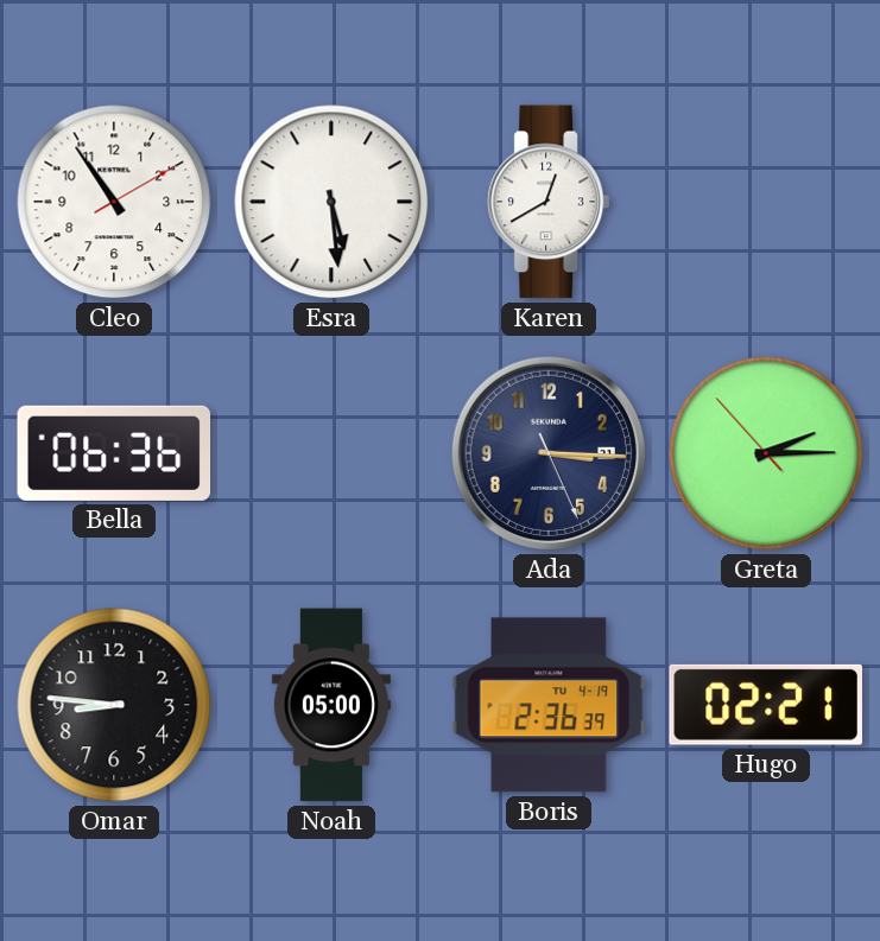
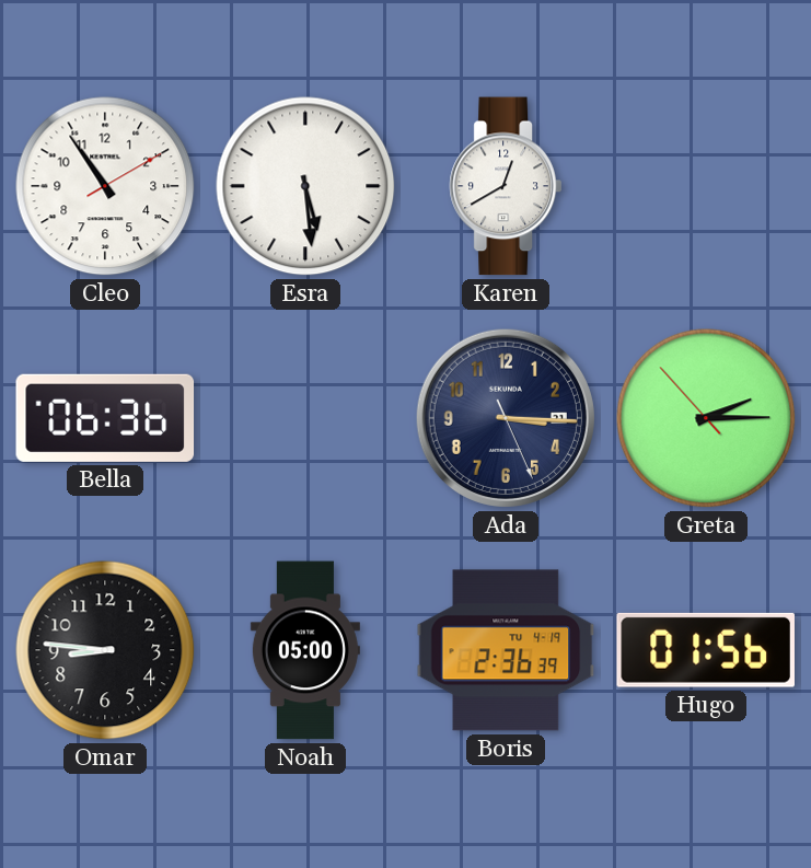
Hugo: 02:21 -> 01:56
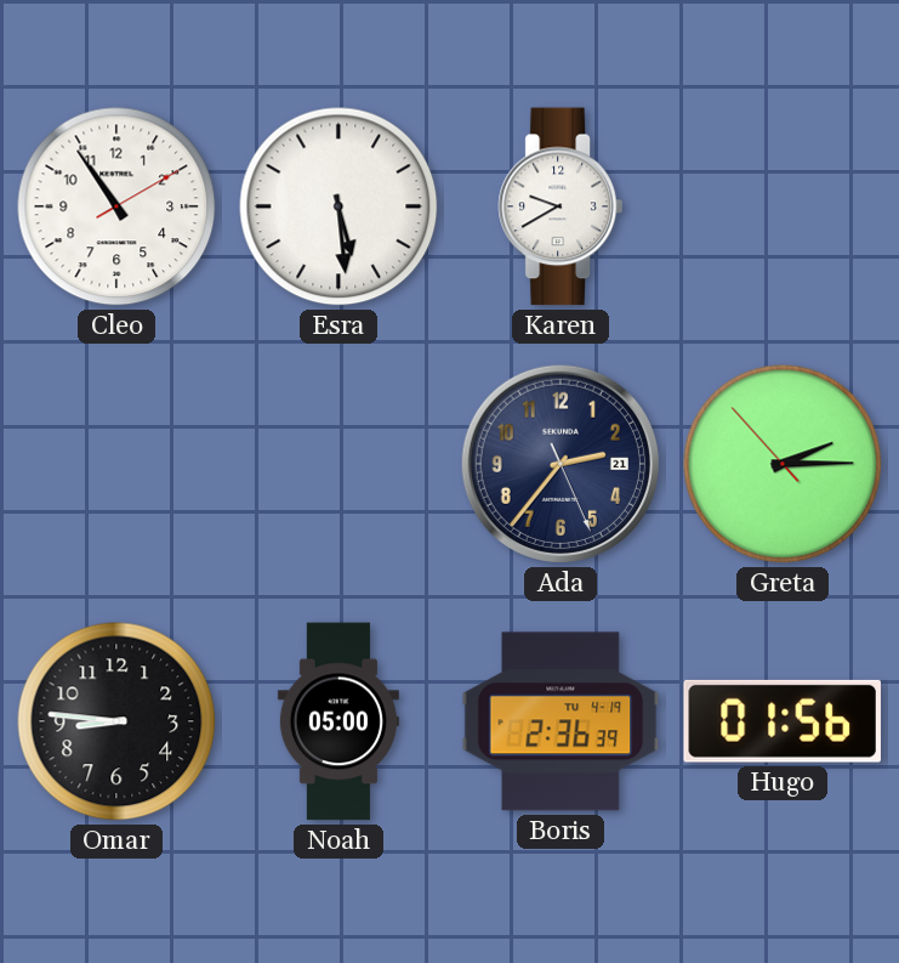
Karen: 12:40 -> 9:40
Bella: 06:36 -> none
Ada: 3:15 -> 2:36
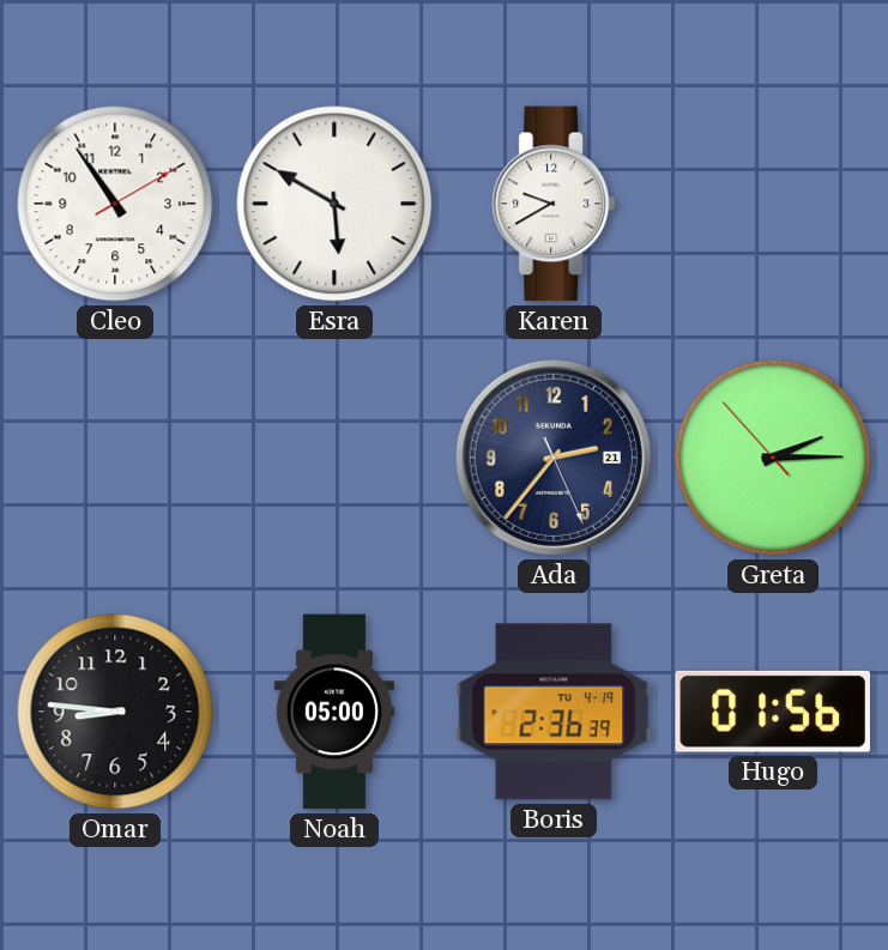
Esra: 5:29 -> 5:50
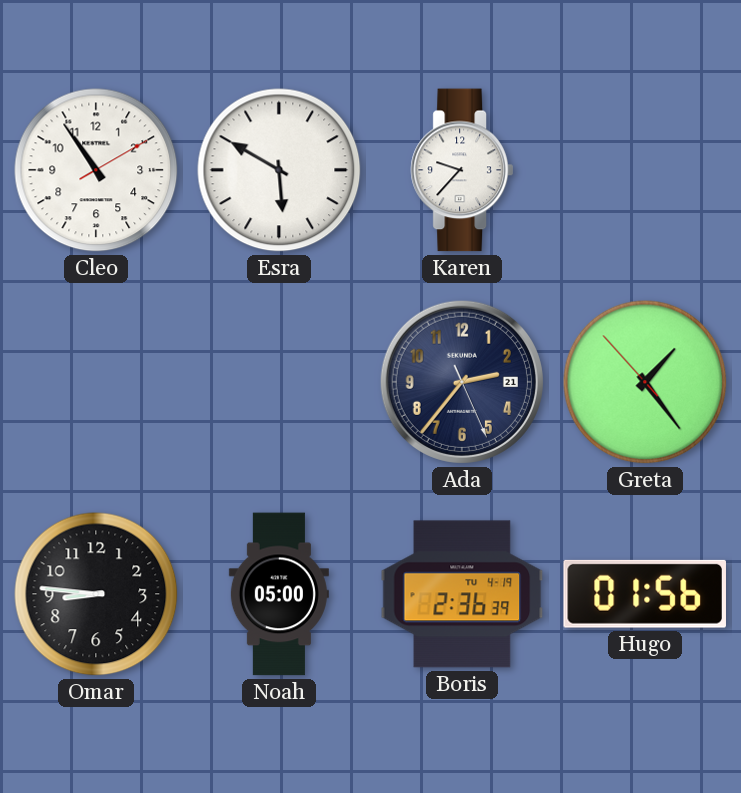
Karen: 9:40 -> 9:37
Greta: 2:14 -> 1:23
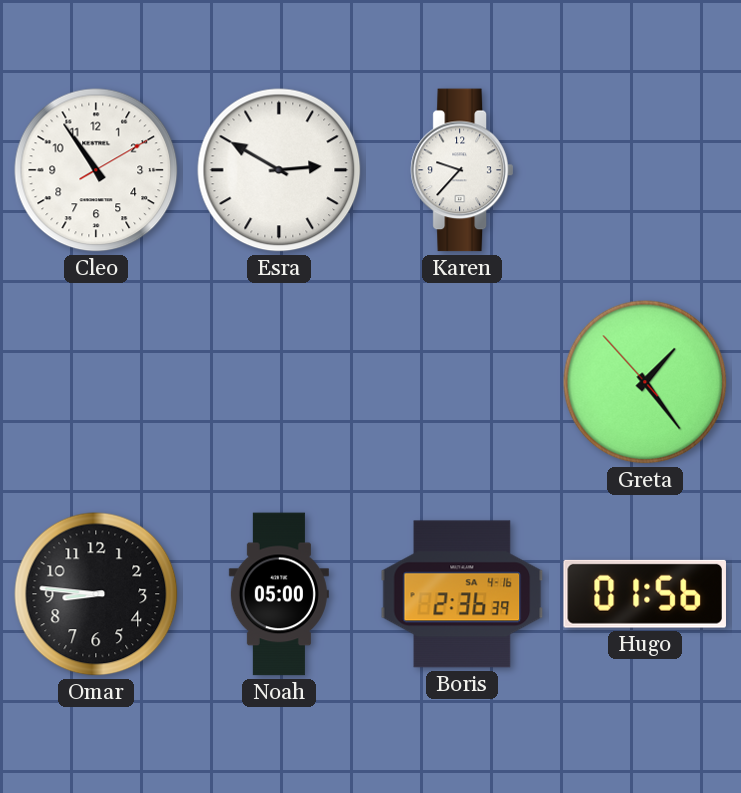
Esra: 5:50 -> 2:50
Ada: 2:36 -> none
Boris date: TU 4-19 -> SA 4-16
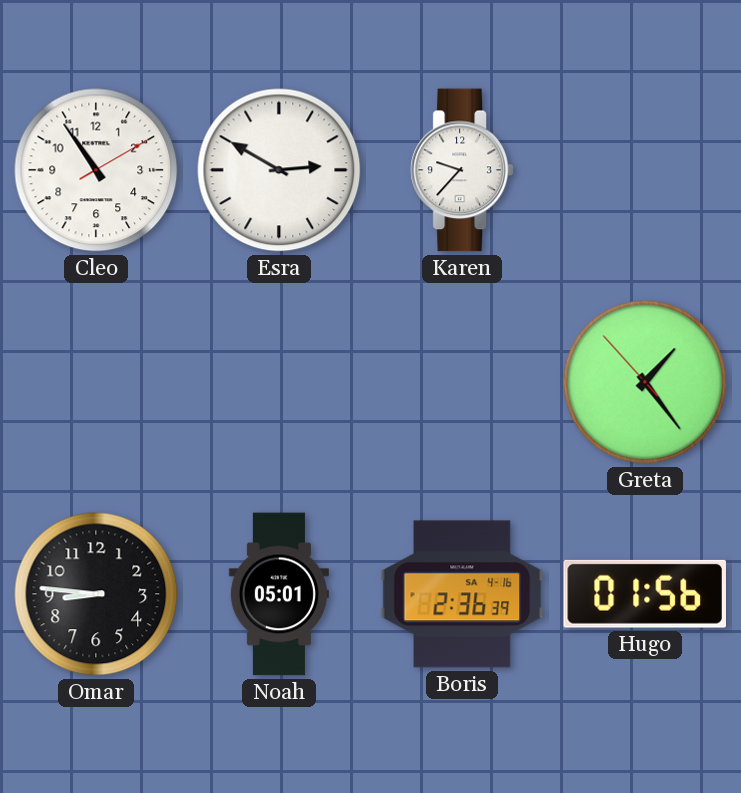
Noah: 05:00 -> 05:01
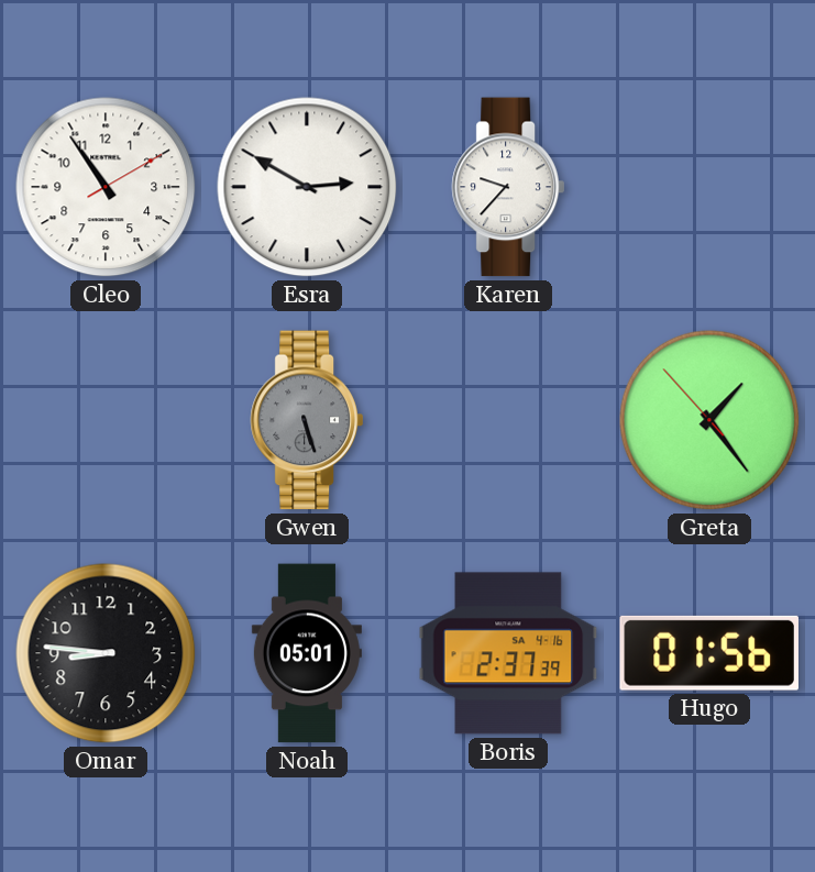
Gwen: none -> 5:27
Boris: 2:36 -> 2:37
